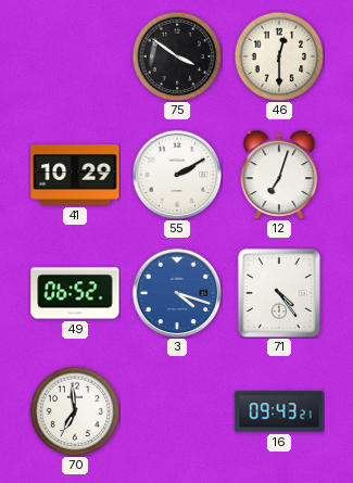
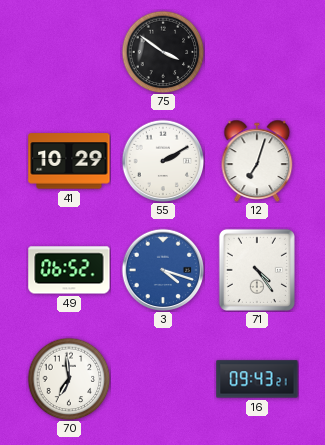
46: 12:30 -> none
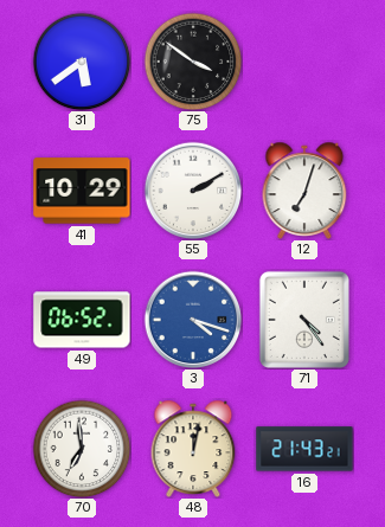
31: none -> 5:39
48: none -> 12:02
16: 09:43 -> 21:43
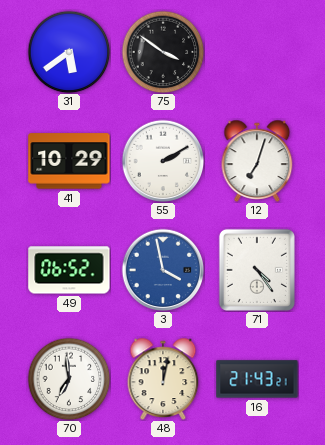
3: 4:18 -> 3:58
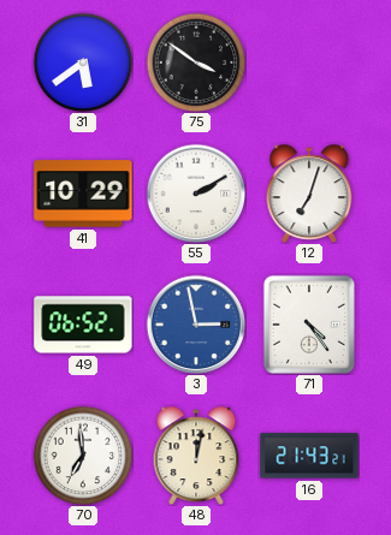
3: 3:58 -> 2:58
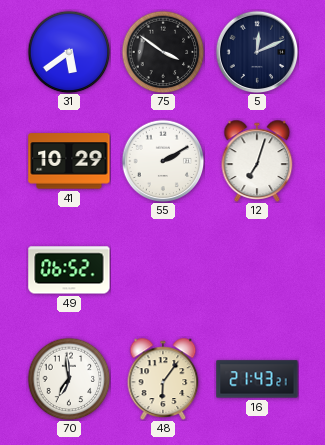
5: none -> 12:11
3: 2:58 -> none
71: 4:24 -> none
48: 12:02 -> 6:06
